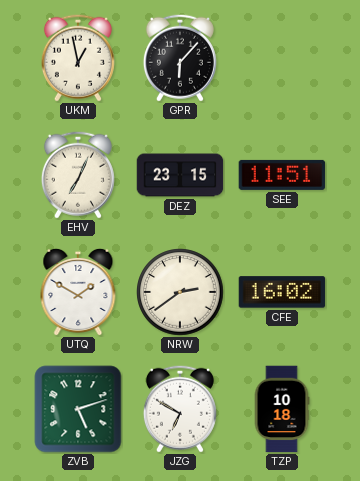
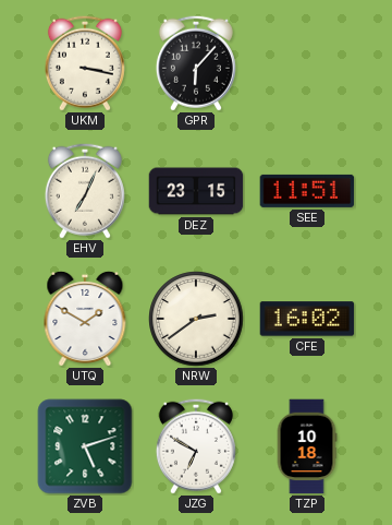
UKM: 12:58 -> 3:17
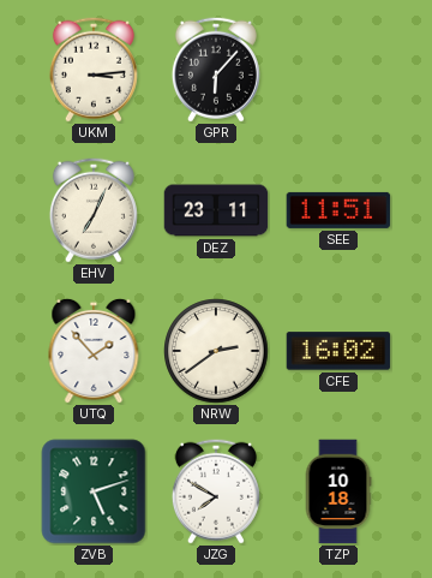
UKM: 3:17 -> 3:14
DEZ: 23:15 -> 23:11
UTQ: 1:50 -> 1:53
JZG: 6:50 -> 7:50
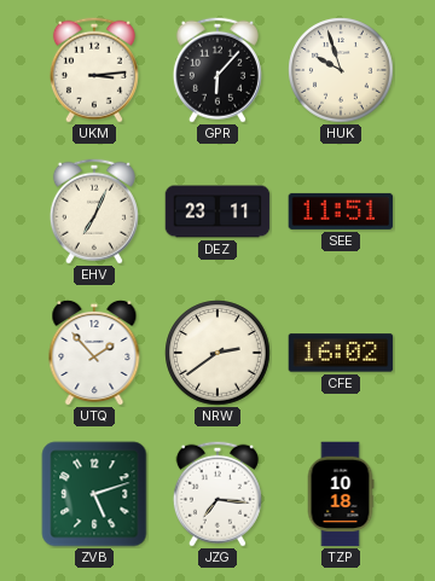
HUK: none -> 9:57
JZG: 7:50 -> 7:16
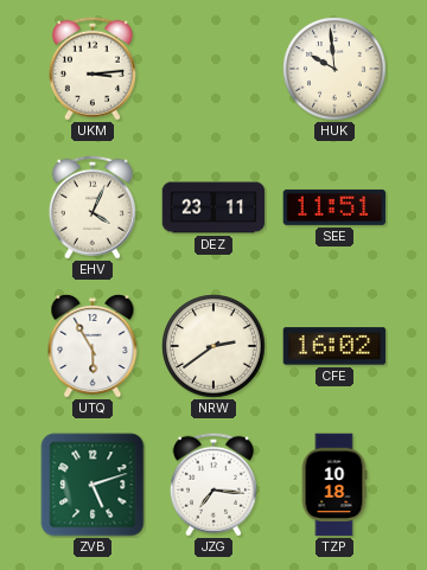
GPR: 6:07 -> none
HUK: 9:57 -> 9:59
EHV: 7:04 -> 4:04
UTQ: 1:53 -> 5:55
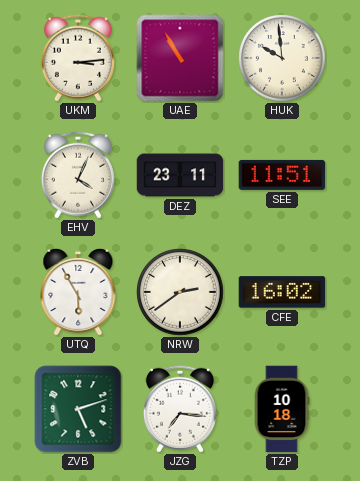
UAE: none -> 10:55
